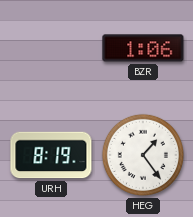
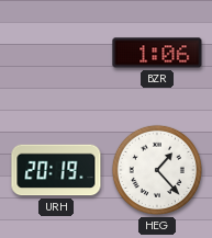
URH: 8:19 -> 20:19
HEG: 1:24 -> 1:23
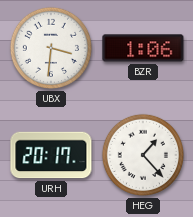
UBX: none -> 3:31
URH: 20:19 -> 20:17
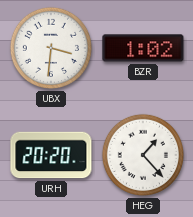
BZR: 1:06 -> 1:02
URH: 20:17 -> 20:20
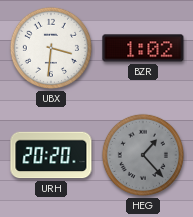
HEG dial: white -> grey
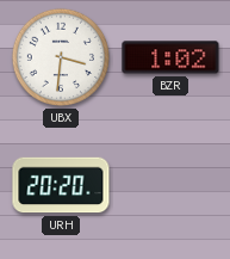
HEG: 1:23 -> none
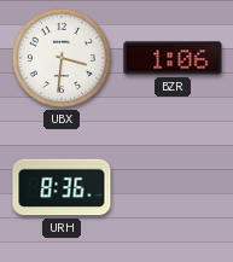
BZR: 1:02 -> 1:06
URH: 20:20 -> 8:36
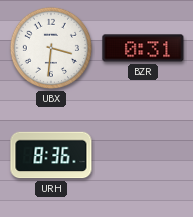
BZR: 1:06 -> 0:31
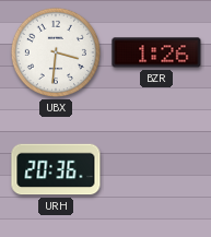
BZR: 0:31 -> 1:26
URH: 8:36 -> 20:36
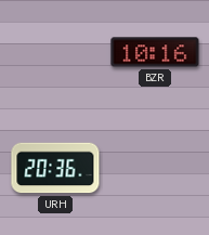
UBX: 3:31 -> none
BZR: 1:26 -> 10:16
